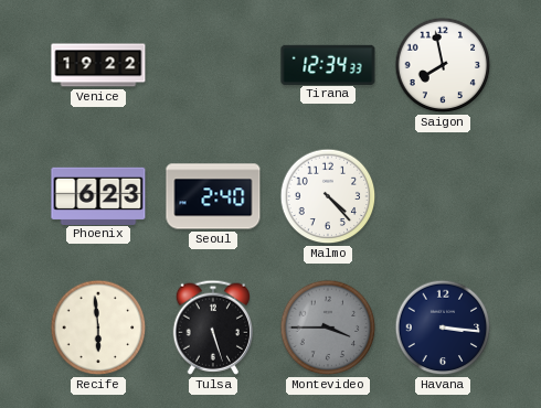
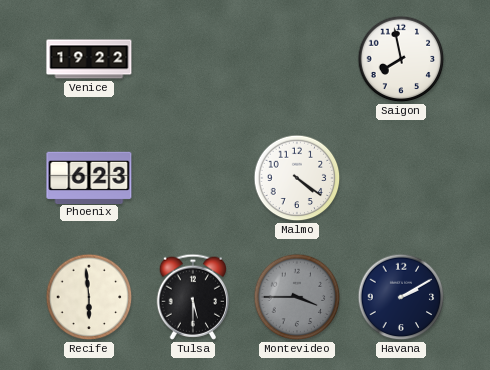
Tirana: 12:34 -> none
Seoul: 2:40 -> none
Malmo: 4:23 -> 4:21
Tulsa: 5:27 -> 5:30
Havana: 3:16 -> 2:10
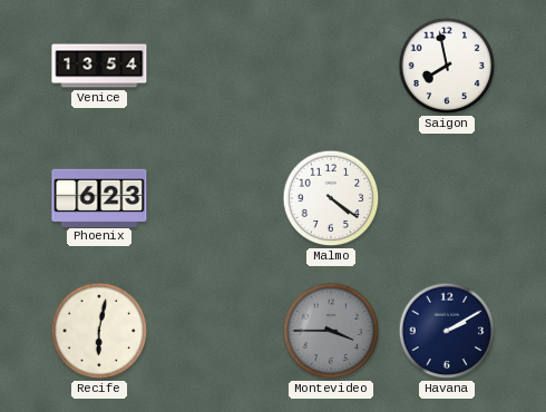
Venice: 19:22 -> 13:54
Recife: 5:59 -> 6:02
Tulsa: 5:30 -> none
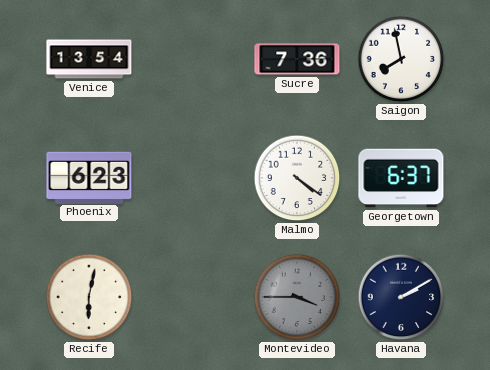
Sucre: none -> 7:36
Georgetown: none -> 6:37
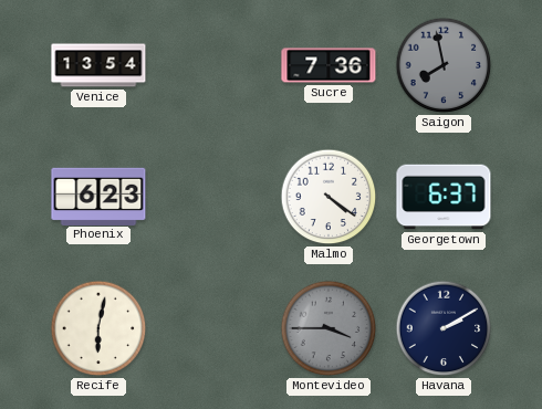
Saigon dial: white -> grey
